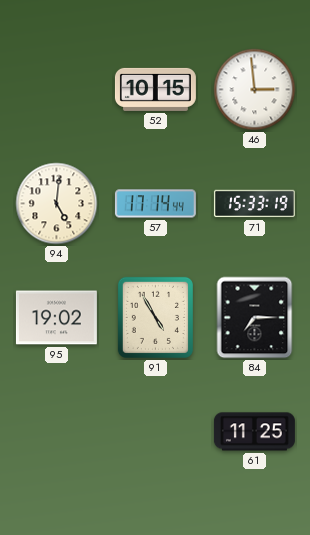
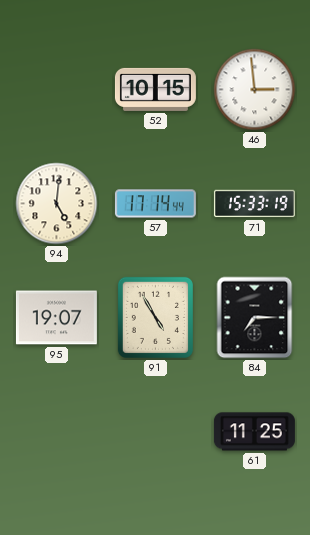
95: 19:02 -> 19:07
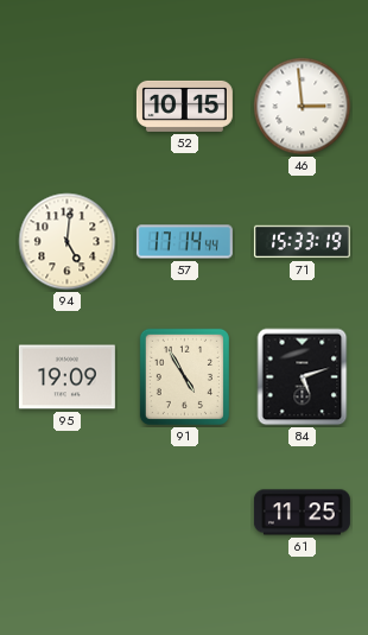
95: 19:07 -> 19:09
84: 7:15 -> 5:12
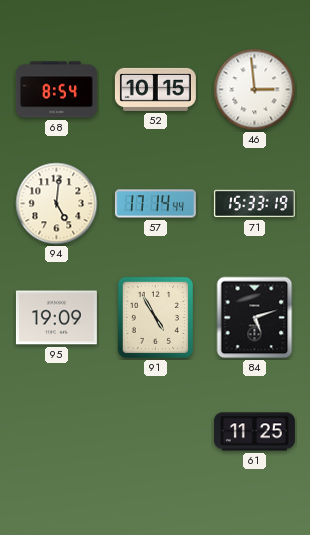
68: none -> 8:54
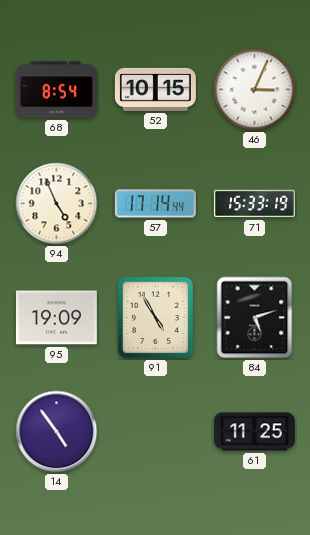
46: 2:59 -> 3:04
94: 5:01 -> 4:56
14: none -> 4:54
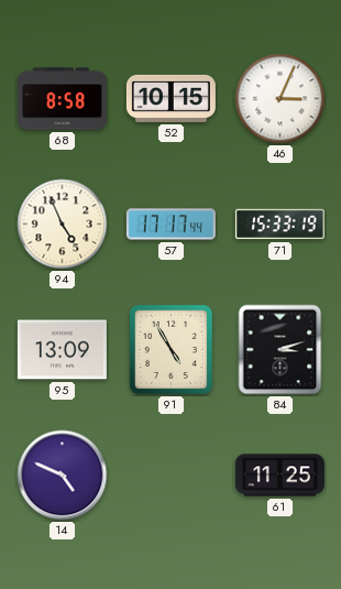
68: 8:54 -> 8:58
57: 17:14 -> 17:17
95: 19:09 -> 13:09
84: 5:12 -> 3:12
14: 4:54 -> 4:49
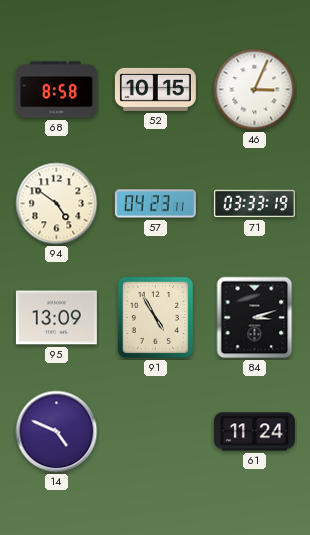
94: 4:56 -> 4:51
57: 17:17 -> 04:23
71: 15:33 -> 03:33
61: 11:25 -> 11:24
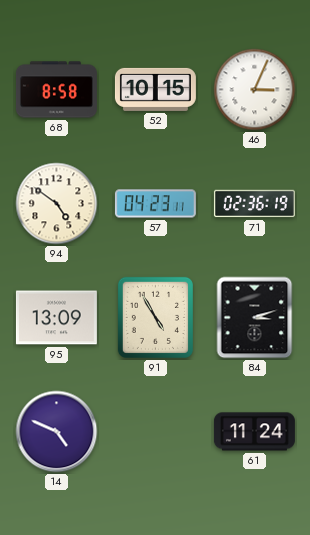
71: 03:33 -> 02:36
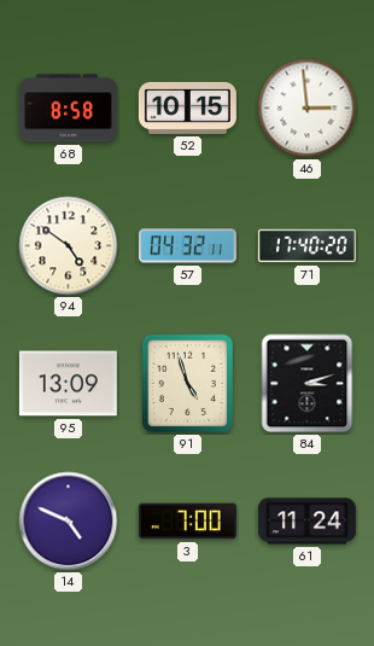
46: 3:04 -> 2:59
57: 04:23 -> 04:32
71: 02:36 -> 17:40
91: 4:55 -> 4:57
3: none -> 7:00
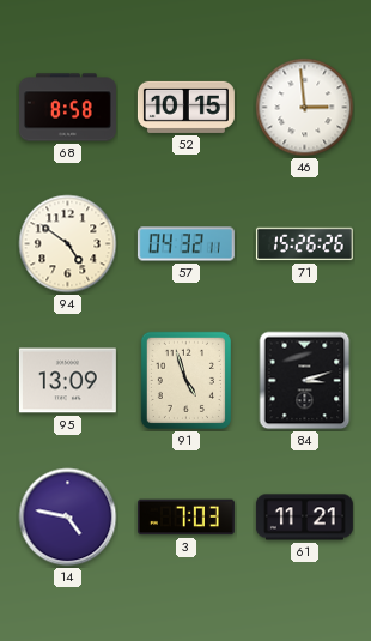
71: 17:40 -> 15:26
14: 4:49 -> 4:47
3: 7:00 -> 7:03
61: 11:24 -> 11:21
